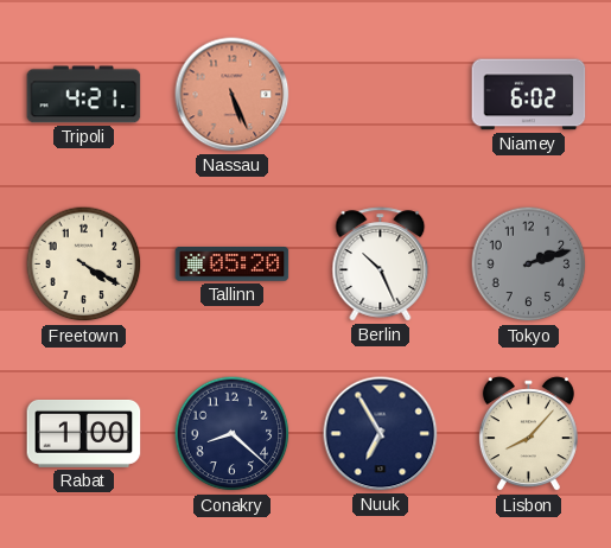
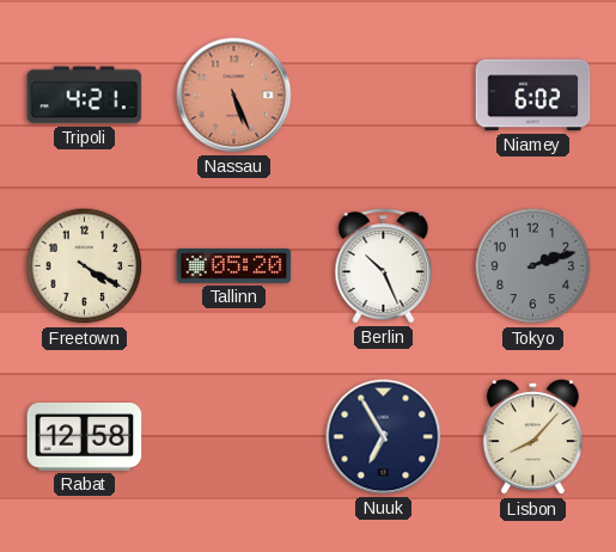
Rabat: 1:00 -> 12:58
Conakry: 8:22 -> none
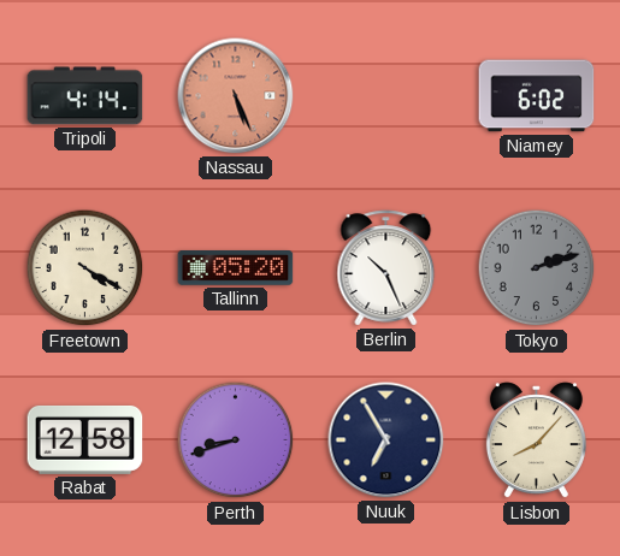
Tripoli: 4:21 -> 4:14
Perth: none -> 8:42
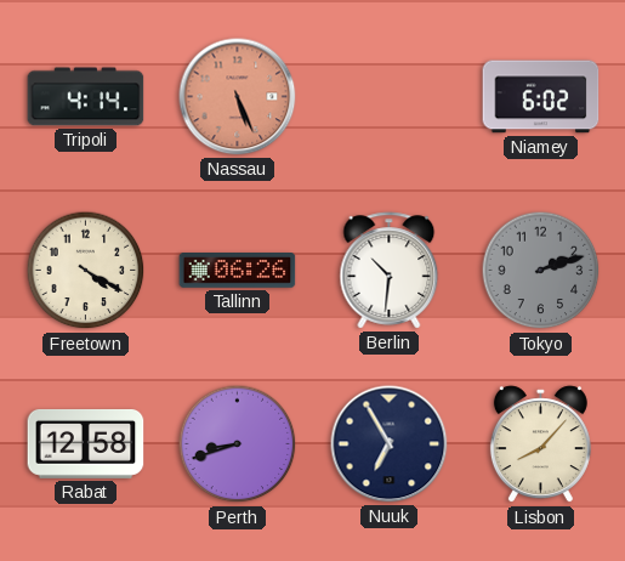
Tallinn: 05:20 -> 06:26
Berlin: 10:26 -> 10:31
